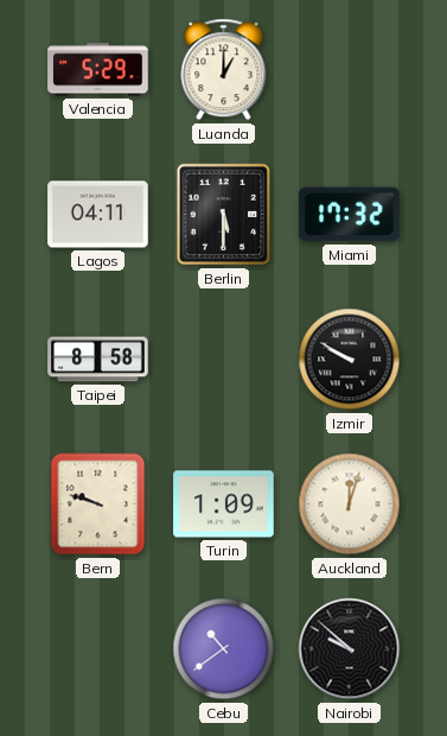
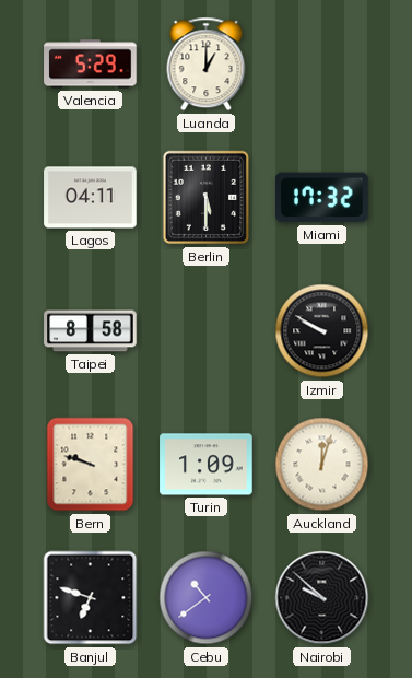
Banjul: none -> 6:48
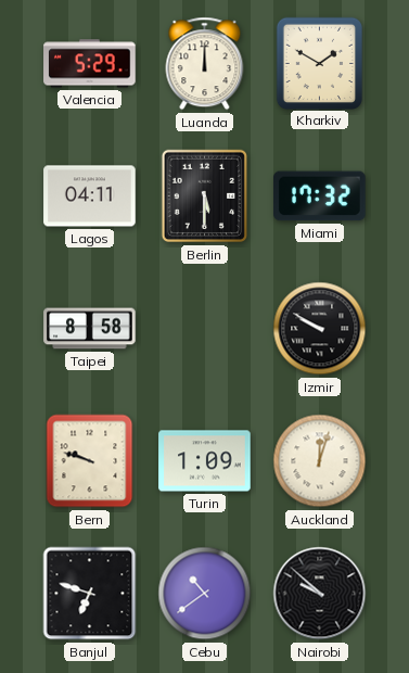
Luanda: 1:00 -> 12:00
Kharkiv: none -> 1:50
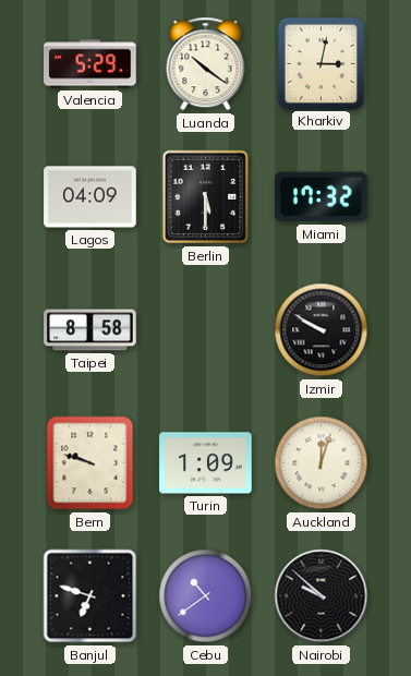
Luanda: 12:00 -> 10:21
Kharkiv: 1:50 -> 3:02
Lagos: 04:11 -> 04:09
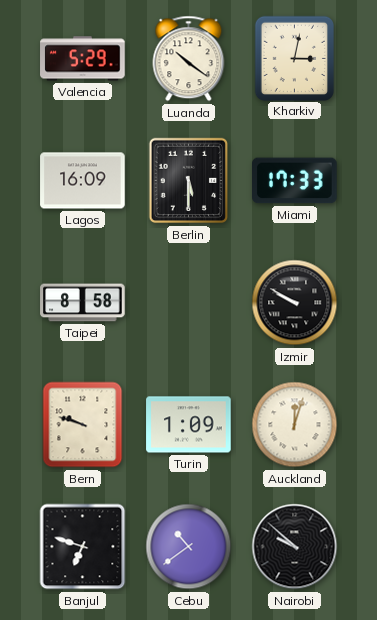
Lagos: 04:09 -> 16:09
Miami: 17:32 -> 17:33
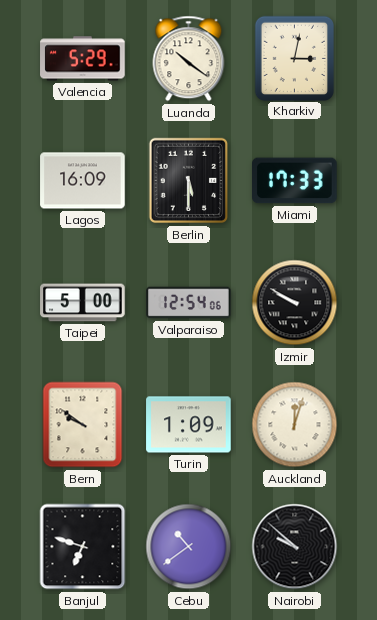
Taipei: 8:58 -> 5:00
Valparaiso: none -> 12:54
Bern: 9:48 -> 9:51
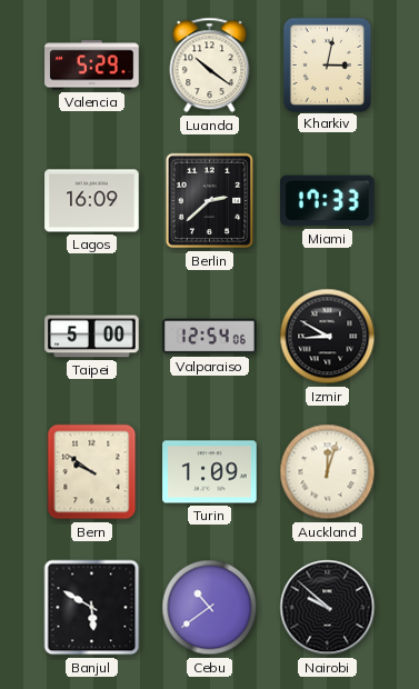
Berlin: 5:30 -> 2:38
Izmir: 9:50 -> 8:50
Banjul: 6:48 -> 5:50
